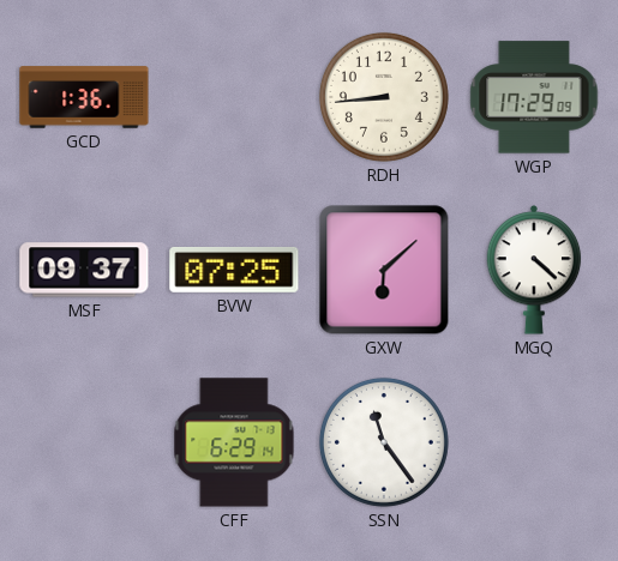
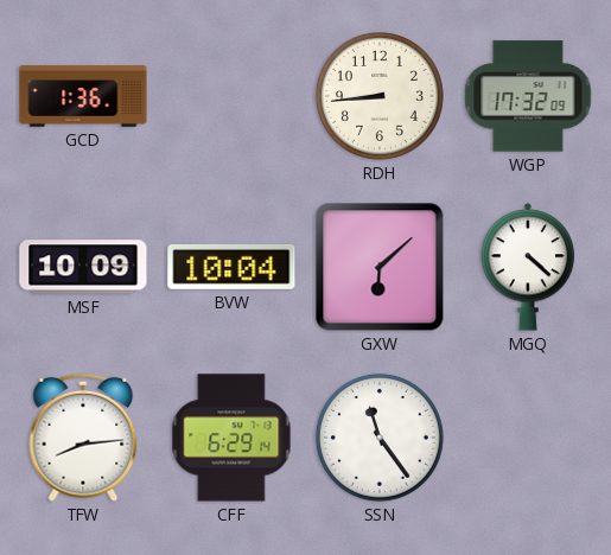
WGP: 17:29 -> 17:32
MSF: 09:37 -> 10:09
BVW: 07:25 -> 10:04
TFW: none -> 8:14
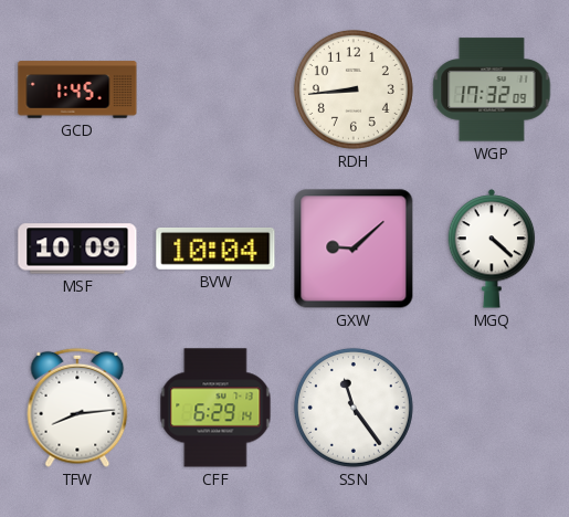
GCD: 1:36 -> 1:45
GXW: 6:08 -> 9:08
